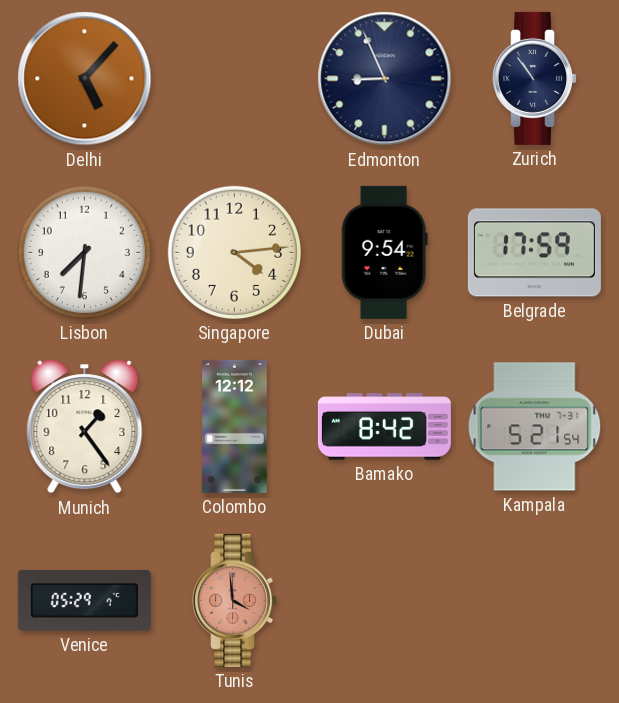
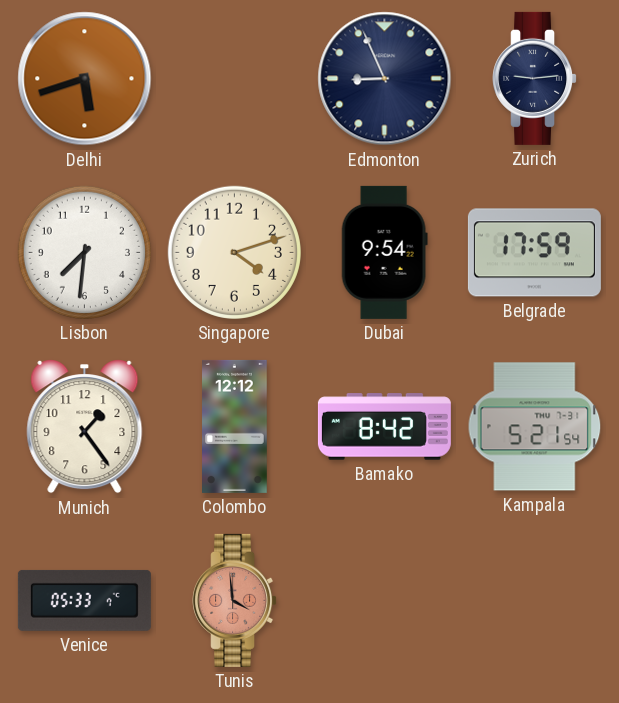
Delhi: 5:07 -> 5:42
Zurich: 10:54 -> 9:14
Singapore: 4:14 -> 4:12
Venice: 05:29 -> 05:33
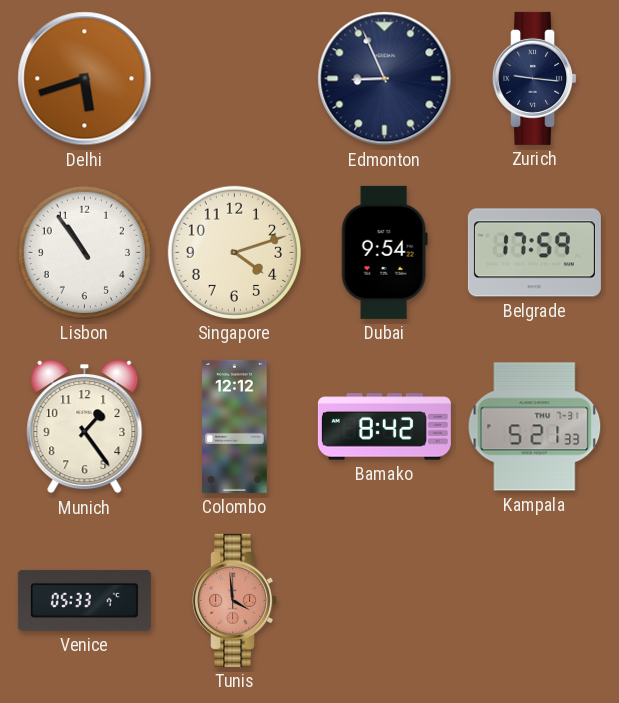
Zurich: 9:14 -> 9:16
Lisbon: 7:31 -> 10:54
Kampala: 5:21:54 -> 5:21:33
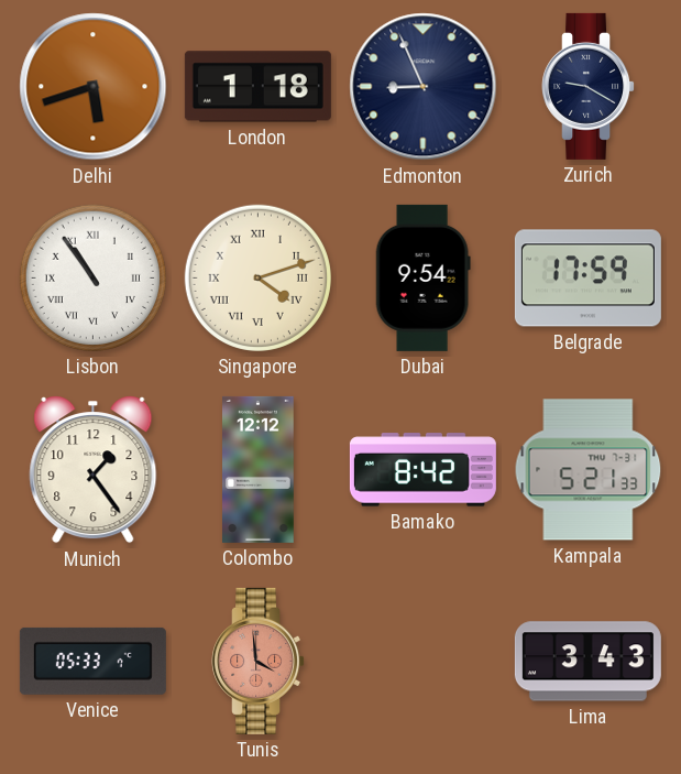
London: none -> 1:18
Zurich: 9:16 -> 9:20
Lisbon numerals: Arabic -> Roman
Singapore numerals: Arabic -> Roman
Lima: none -> 3:43
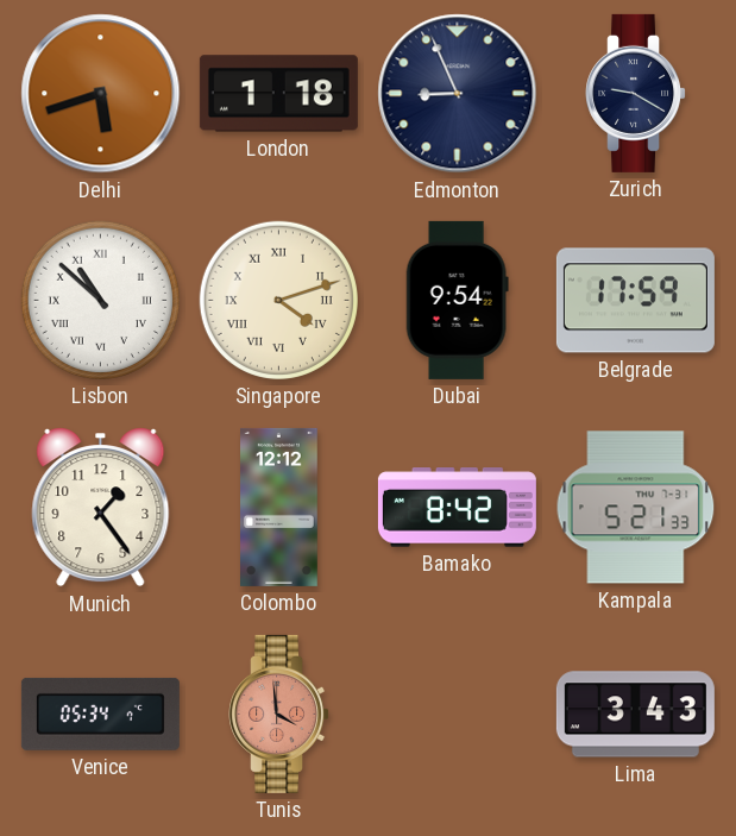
Lisbon: 10:54 -> 10:52
Venice: 05:33 -> 05:34
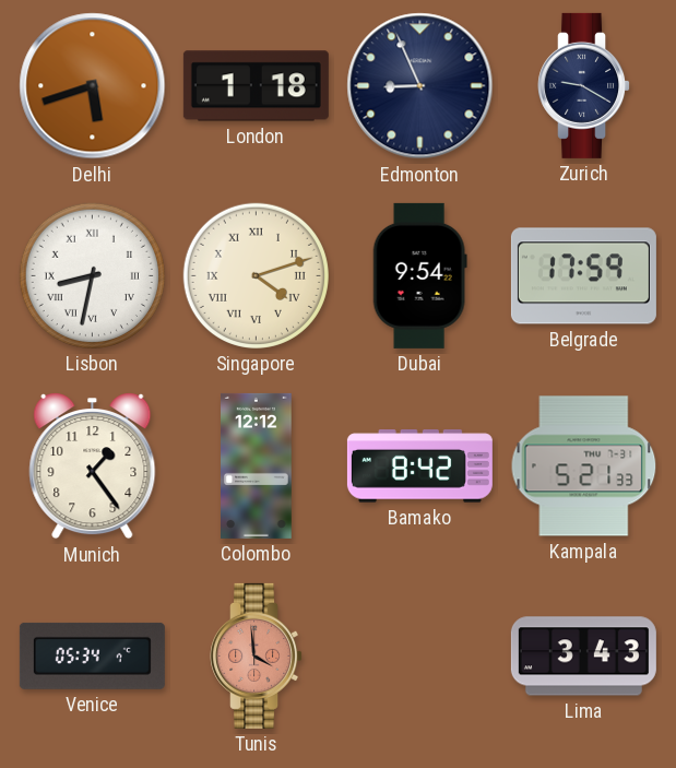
Lisbon: 10:52 -> 8:32
